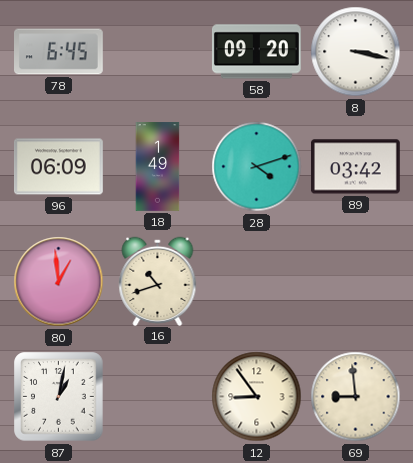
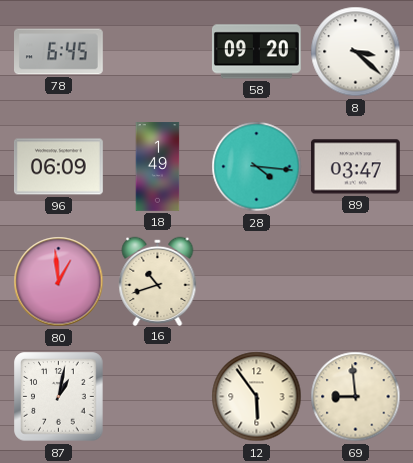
8: 3:17 -> 3:22
28: 4:12 -> 4:16
89: 03:42 -> 03:47
12: 8:54 -> 5:54
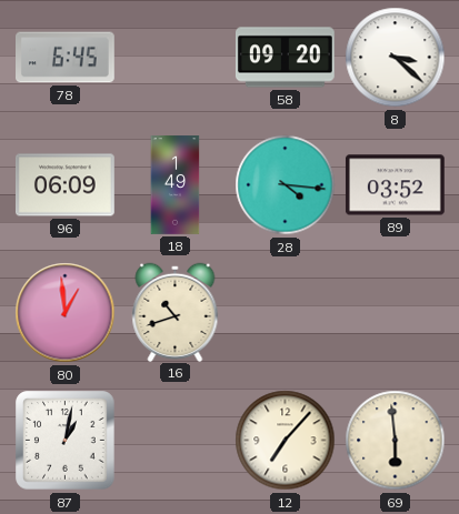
89: 03:47 -> 03:52
12: 5:54 -> 7:07
69: 8:59 -> 5:59
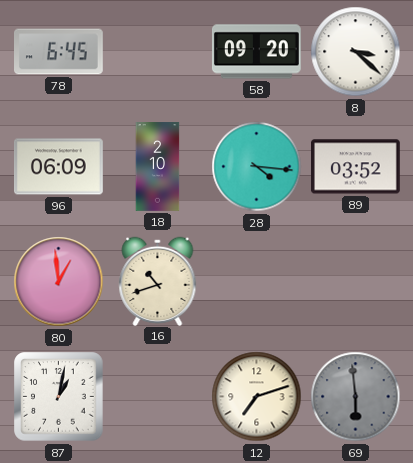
18: 1:49 -> 2:10
12: 7:07 -> 7:12
69 dial: cream -> grey
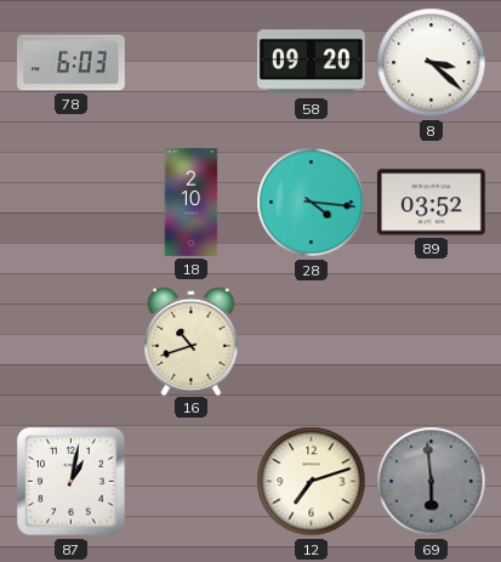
78: 6:45 -> 6:03
96: 06:09 -> none
80: 12:59 -> none
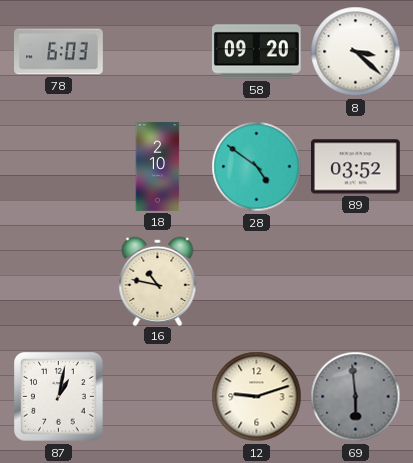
28: 4:16 -> 4:51
16: 10:42 -> 10:47
12: 7:12 -> 9:12
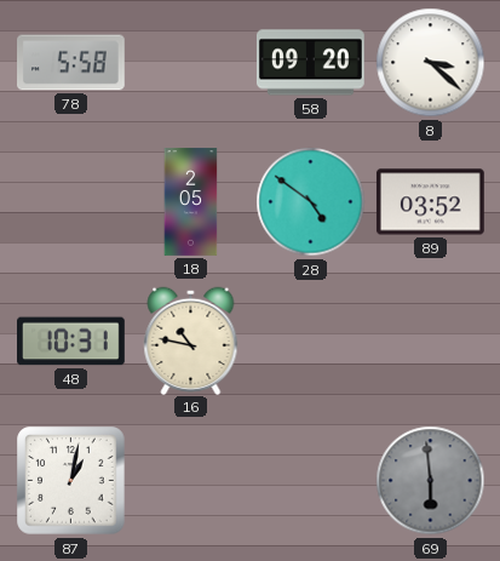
78: 6:03 -> 5:58
18: 2:10 -> 2:05
48: none -> 10:31
12: 9:12 -> none
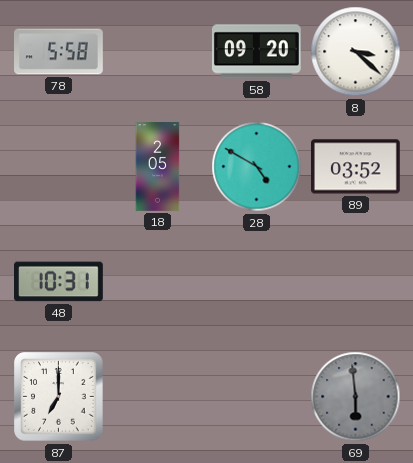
28: 4:51 -> 4:50
16: 10:47 -> none
87: 1:02 -> 7:00
